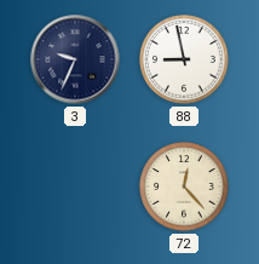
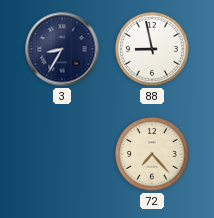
3: 9:34 -> 8:35
72: 12:23 -> 7:23
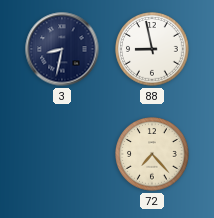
3: 8:35 -> 8:32
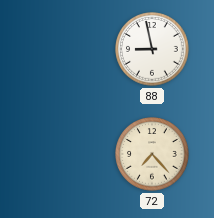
3: 8:32 -> none
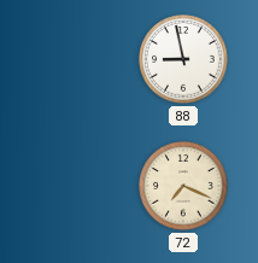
72: 7:23 -> 7:19
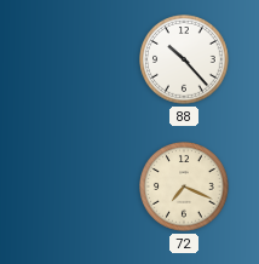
88: 8:58 -> 10:23
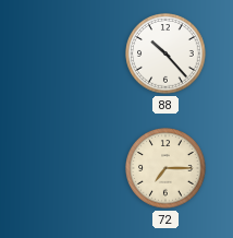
72: 7:19 -> 7:15
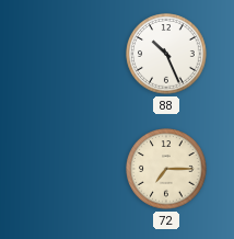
88: 10:23 -> 10:26
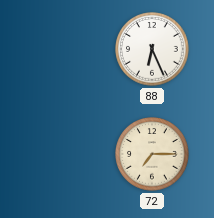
88: 10:26 -> 6:26
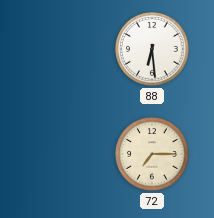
88: 6:26 -> 6:29
